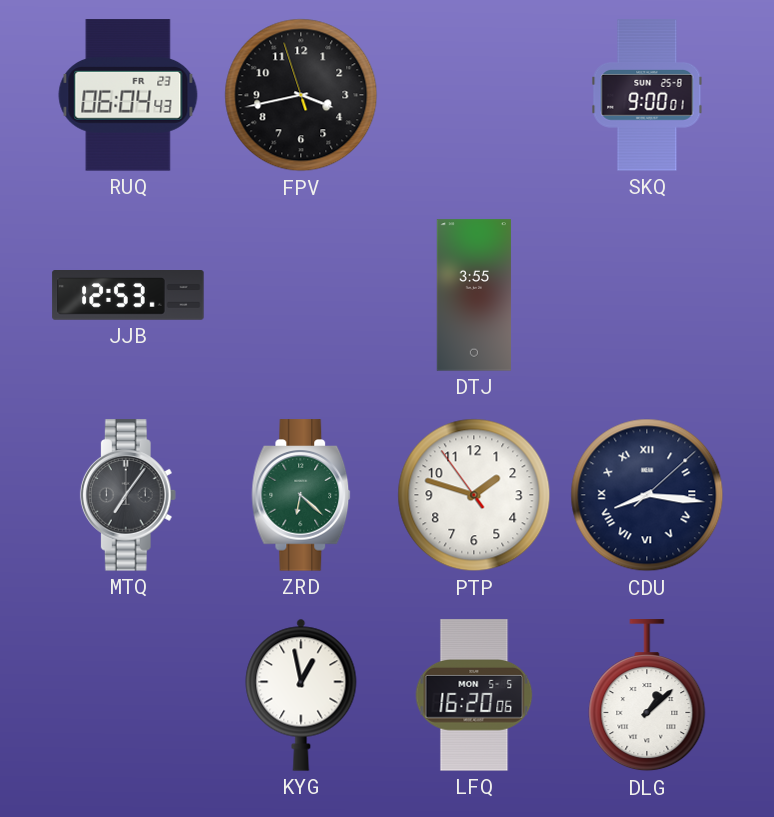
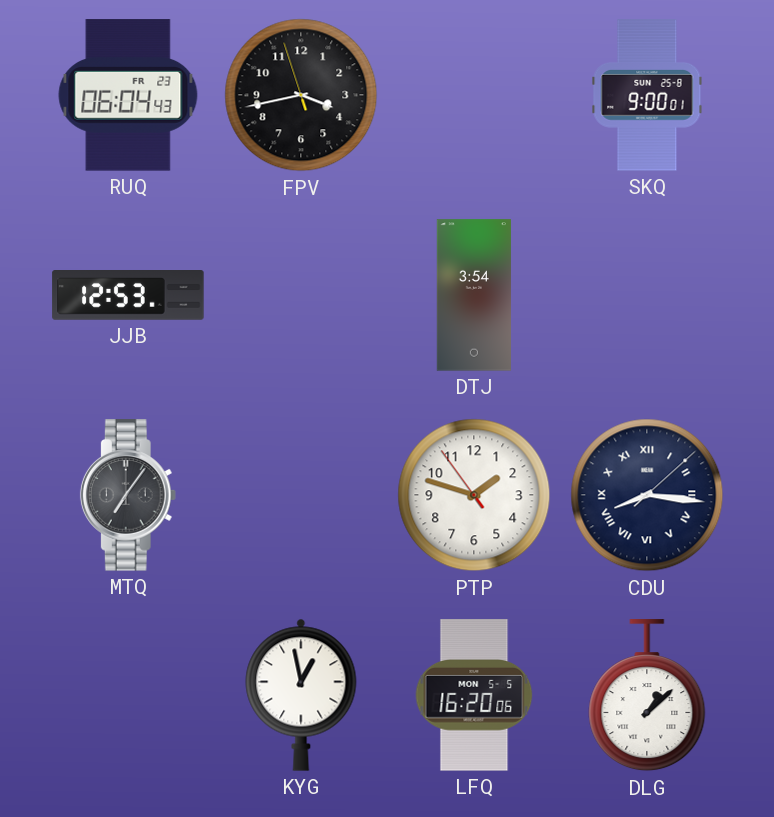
DTJ: 3:55 -> 3:54
ZRD: 6:22 -> none
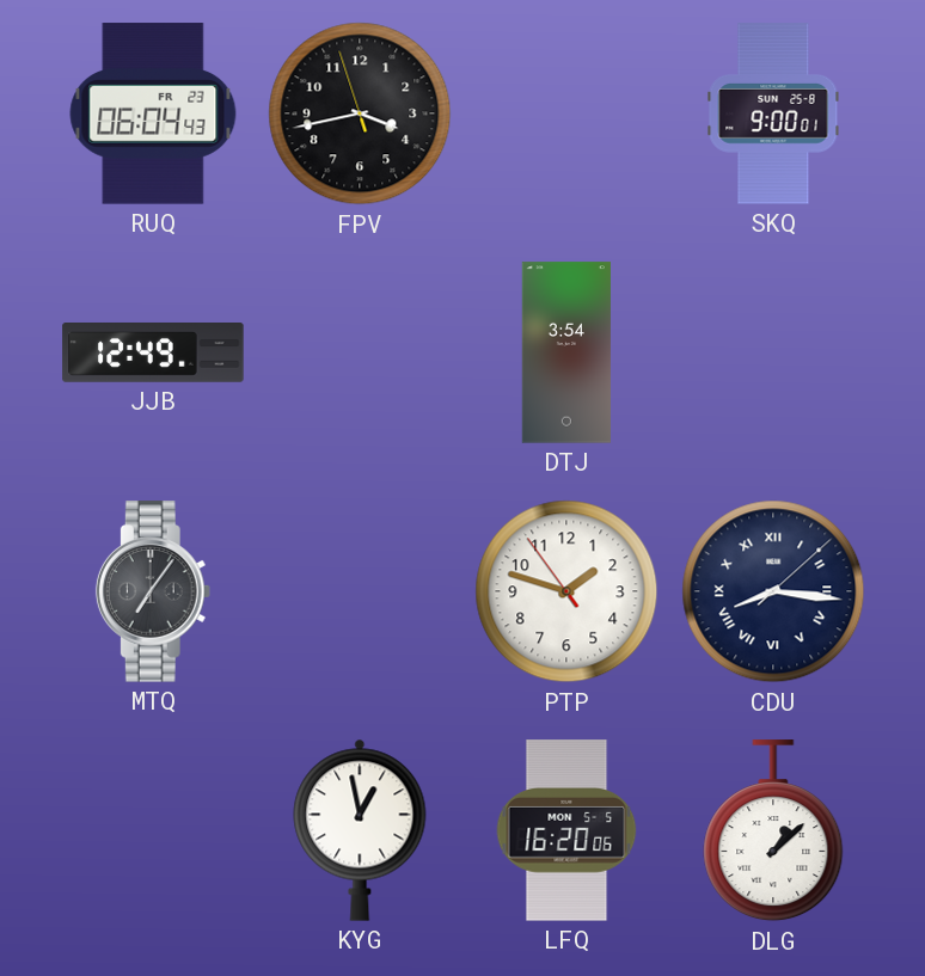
JJB: 12:53 -> 12:49
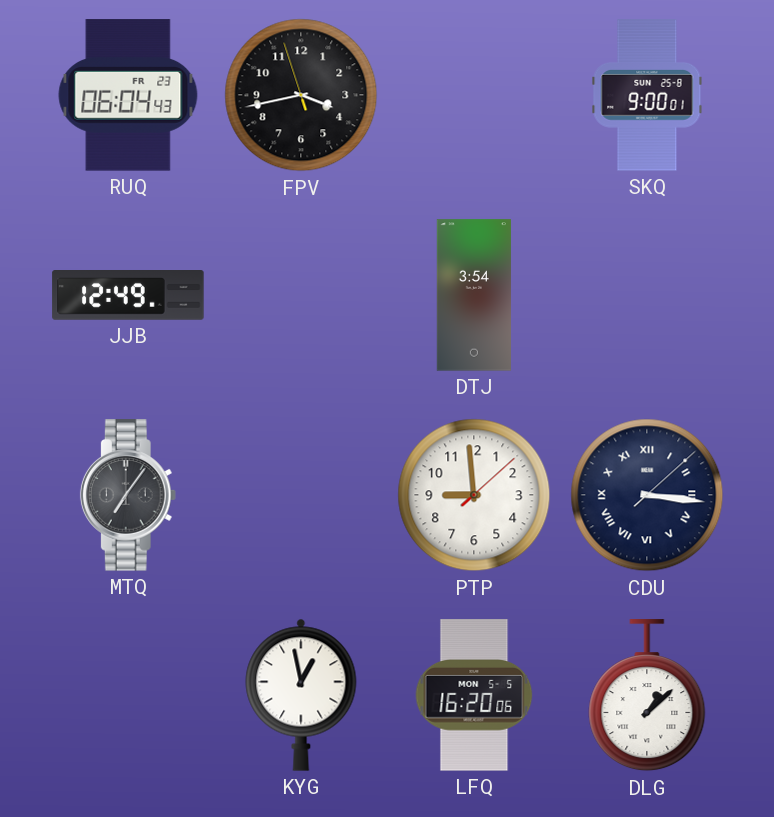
PTP: 1:47 -> 8:59
CDU: 8:16 -> 3:16
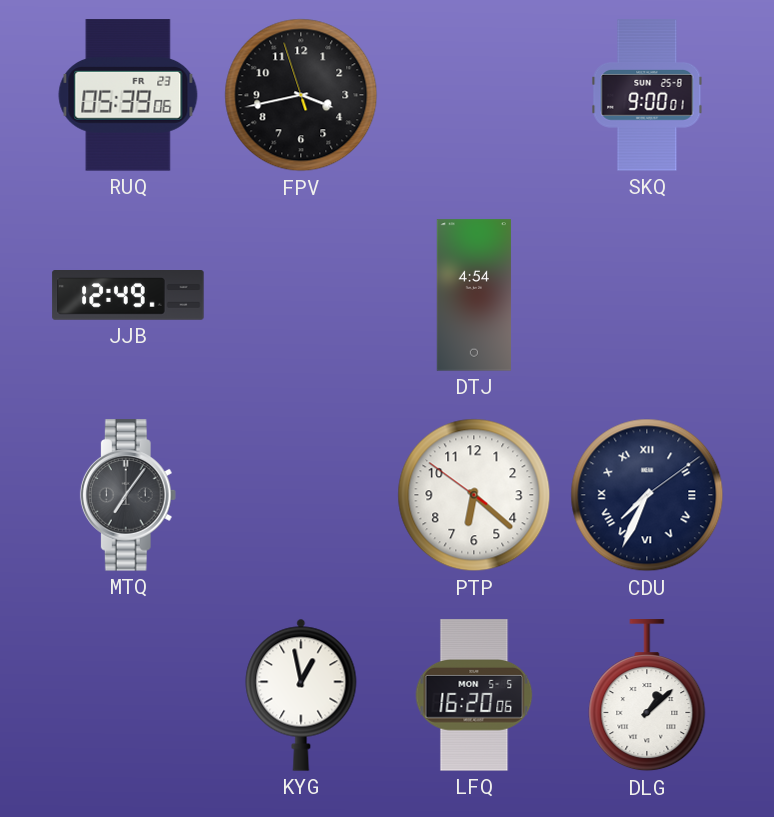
RUQ: 06:04 -> 05:39
DTJ: 3:54 -> 4:54
PTP: 8:59 -> 6:21
CDU: 3:16 -> 7:34
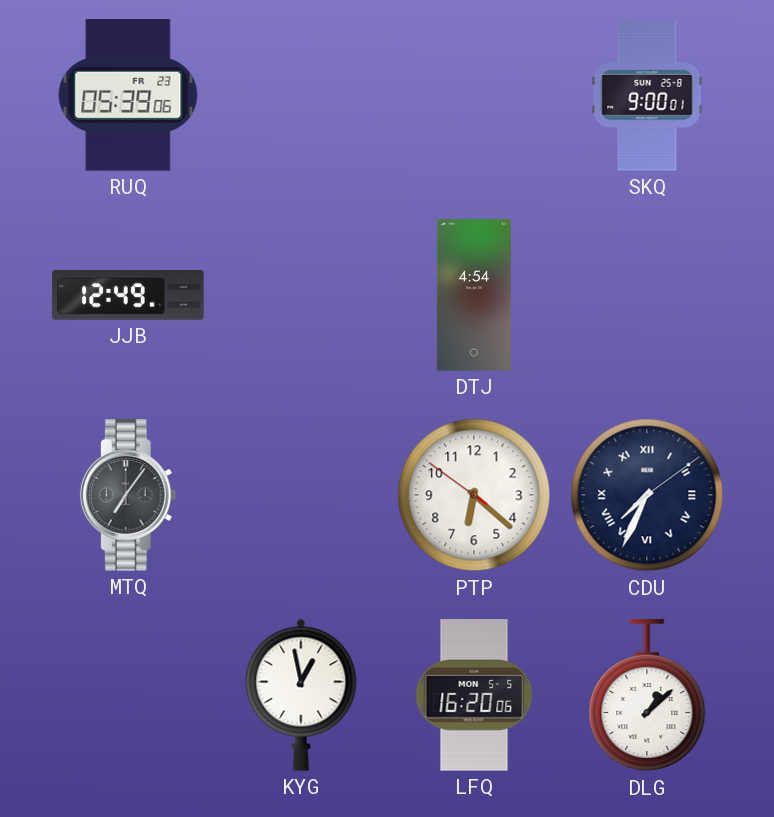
FPV: 3:42 -> none
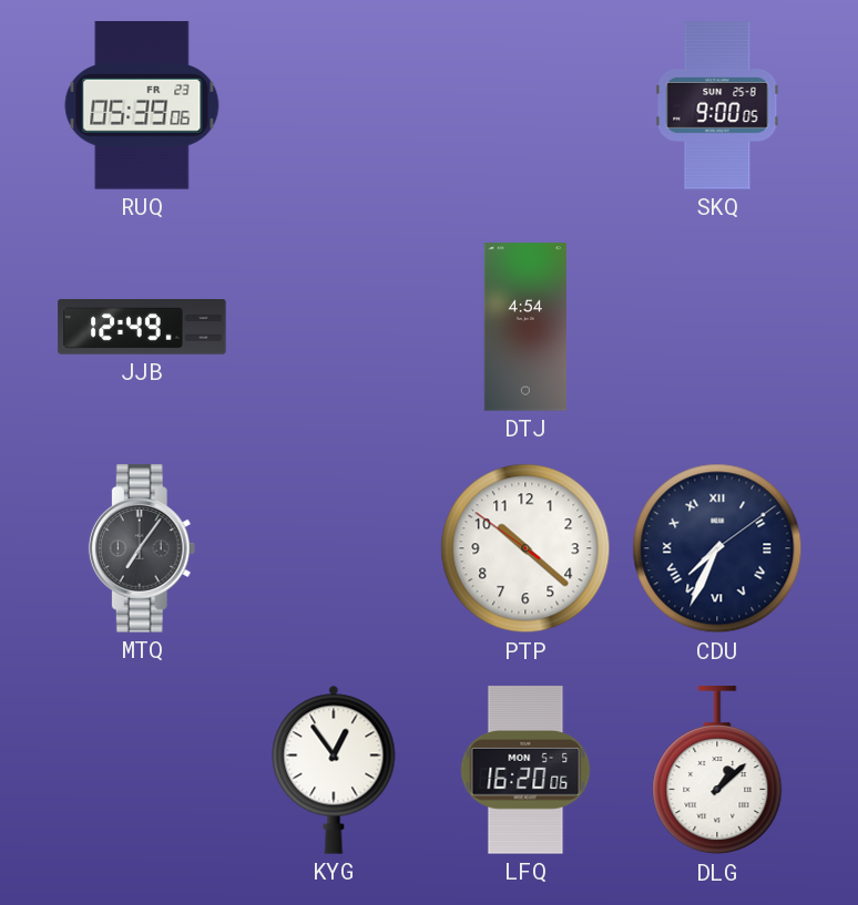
SKQ: 9:00:01 -> 9:00:05
PTP: 6:21 -> 10:21
KYG: 12:58 -> 12:54
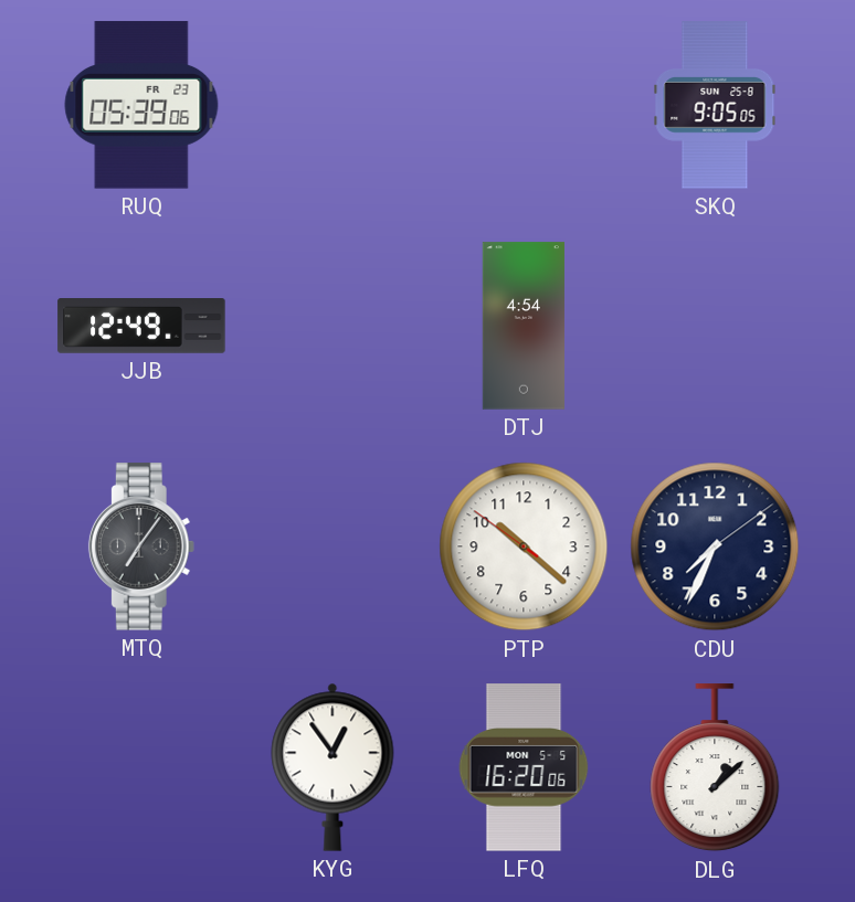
SKQ: 9:00 -> 9:05
CDU numerals: Roman -> Arabic
